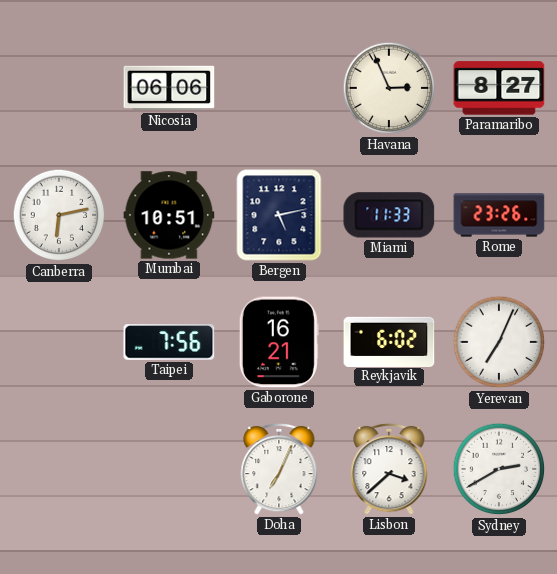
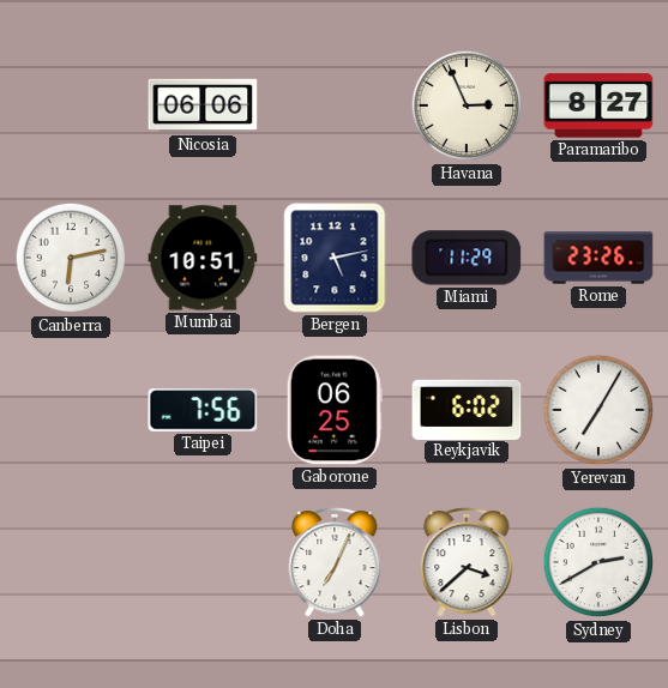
Miami: 11:33 -> 11:29
Gaborone: 16:21 -> 06:25
Yerevan: 7:04 -> 7:05
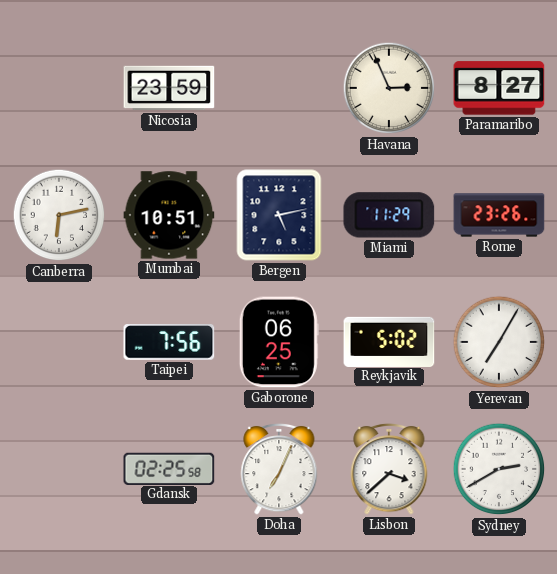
Nicosia: 06:06 -> 23:59
Reykjavik: 6:02 -> 5:02
Gdansk: none -> 02:25
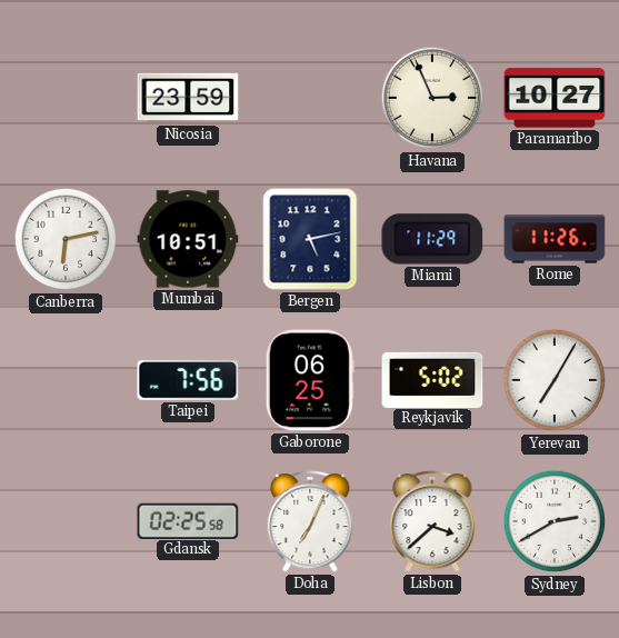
Paramaribo: 8:27 -> 10:27
Rome: 23:26 -> 11:26
